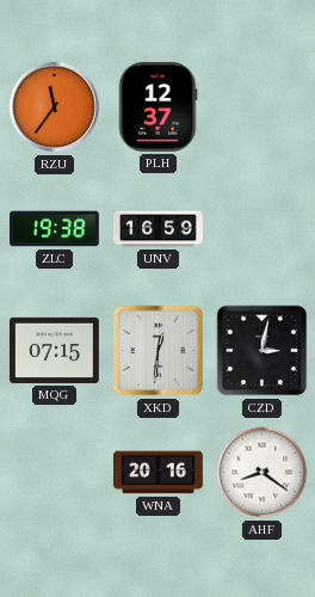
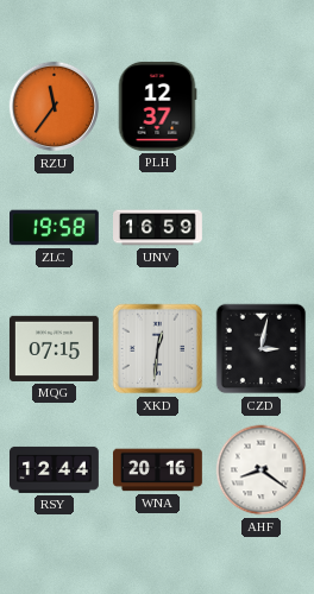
ZLC: 19:38 -> 19:58
RSY: none -> 12:44
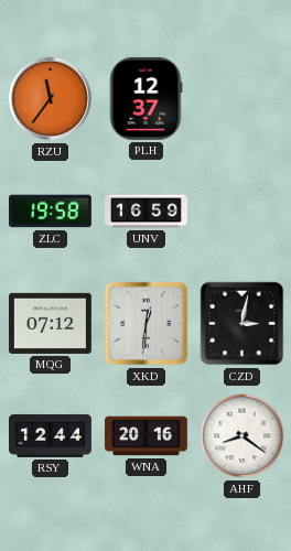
MQG: 07:15 -> 07:12
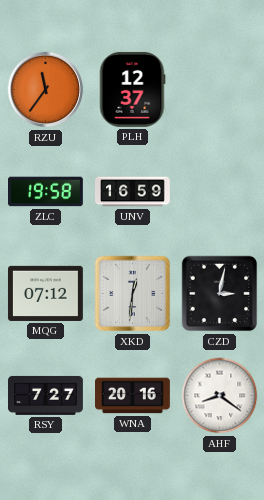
RSY: 12:44 -> 7:27
